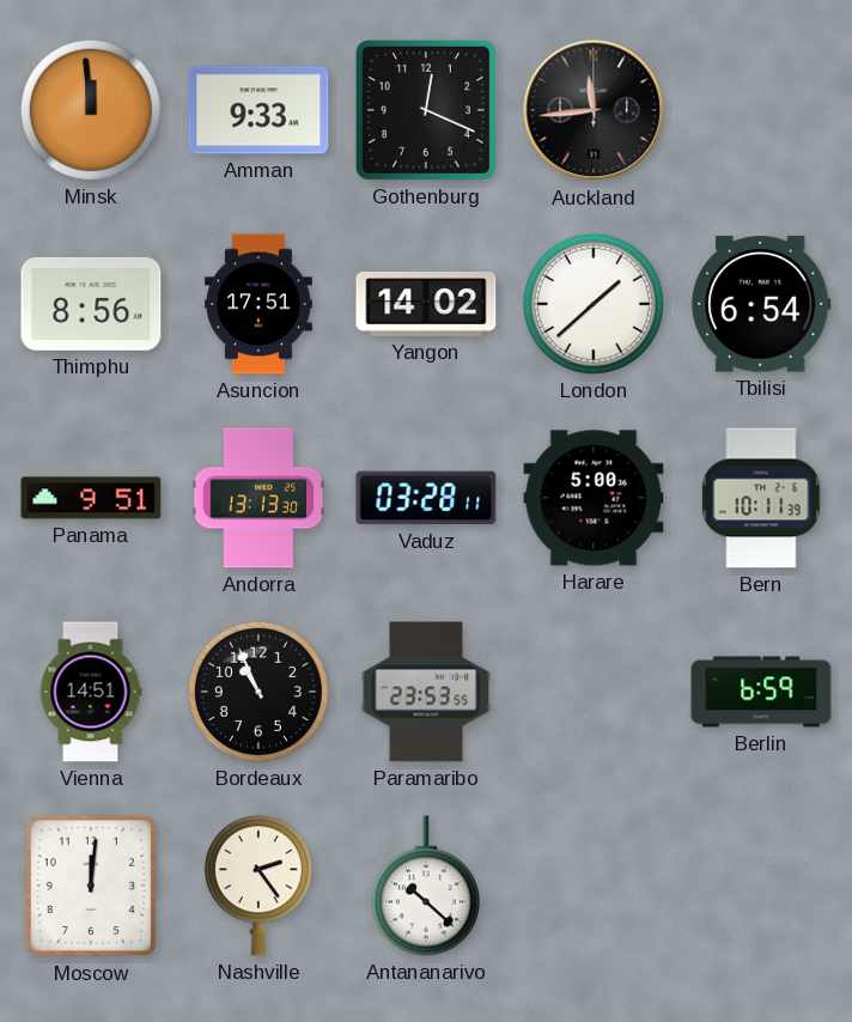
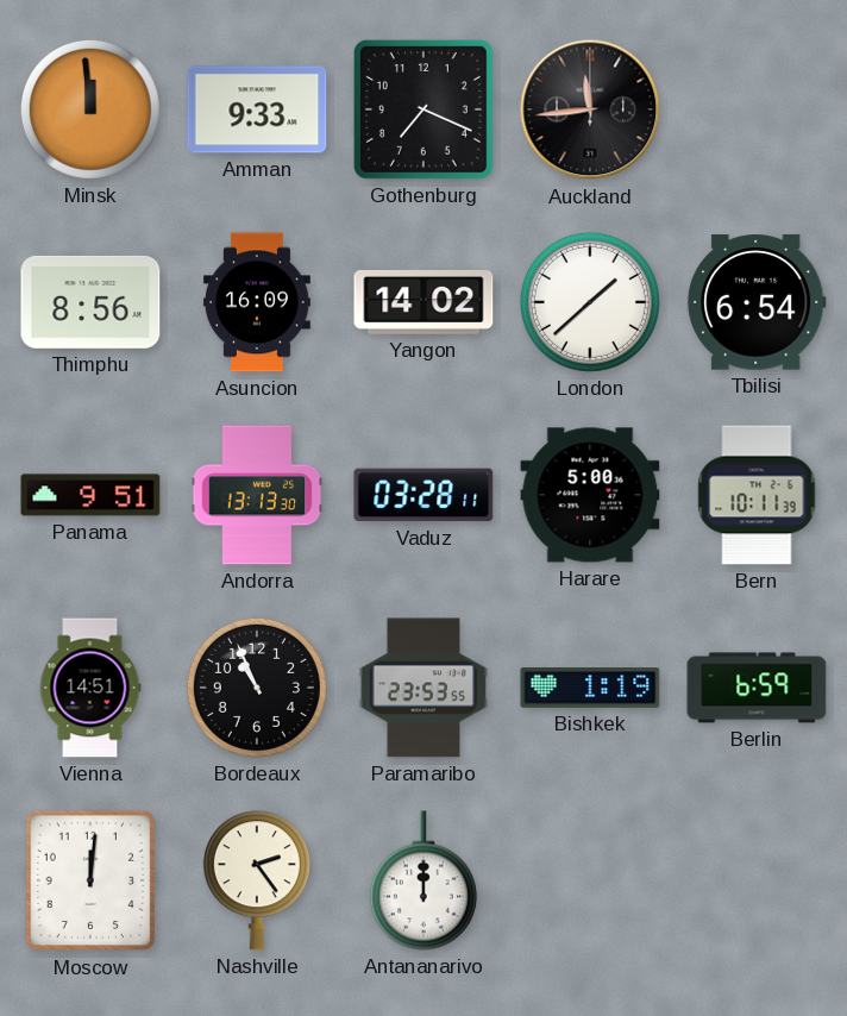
Gothenburg: 12:19 -> 7:19
Asuncion: 17:51 -> 16:09
Bishkek: none -> 1:19
Antananarivo: 10:22 -> 12:00
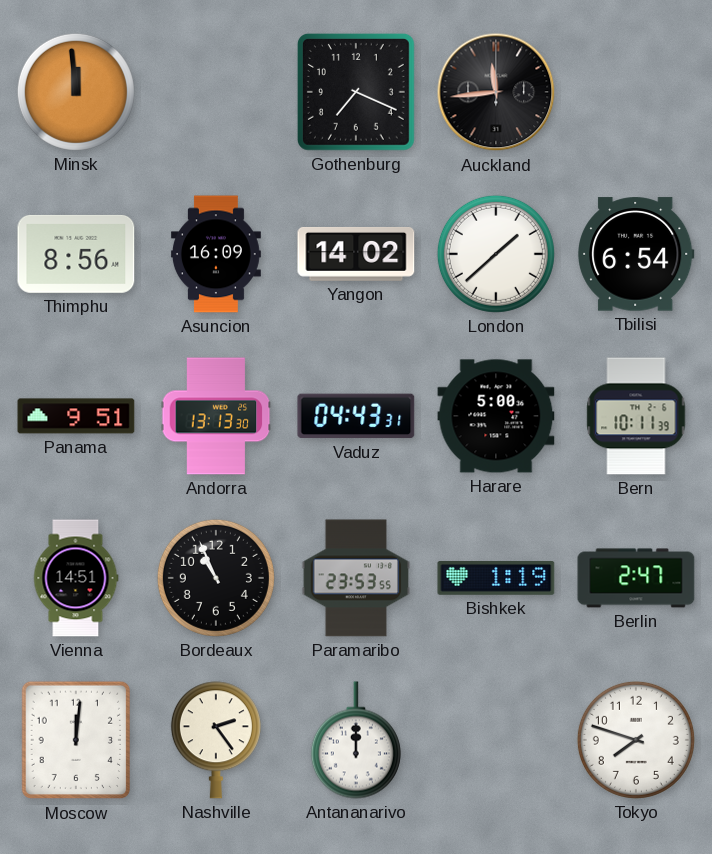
Amman: 9:33 -> none
Vaduz: 03:28 -> 04:43
Berlin: 6:59 -> 2:47
Tokyo: none -> 7:48
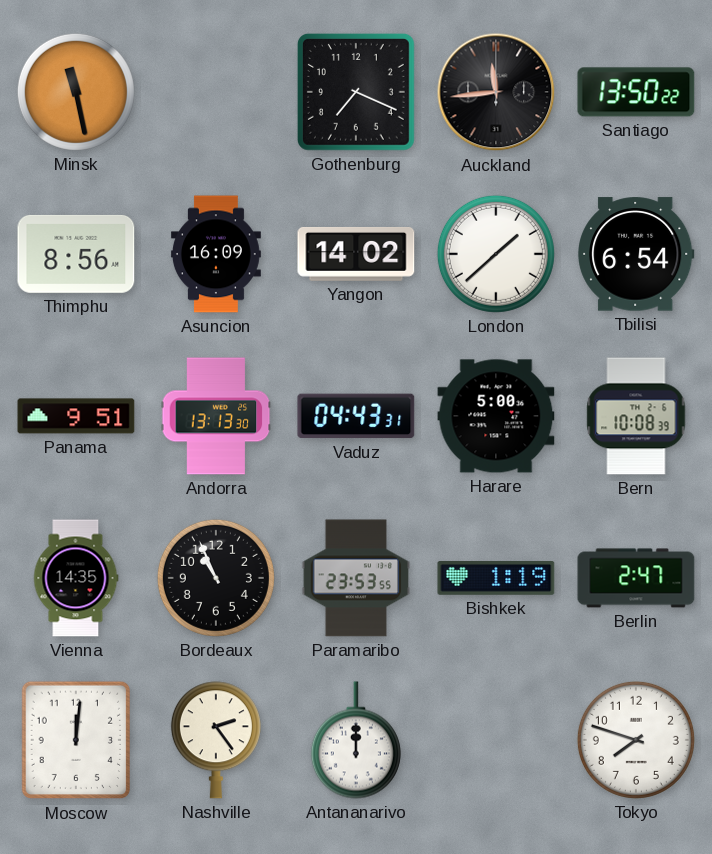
Minsk: 11:59 -> 11:28
Santiago: none -> 13:50
Bern: 10:11 -> 10:08
Vienna: 14:51 -> 14:35
